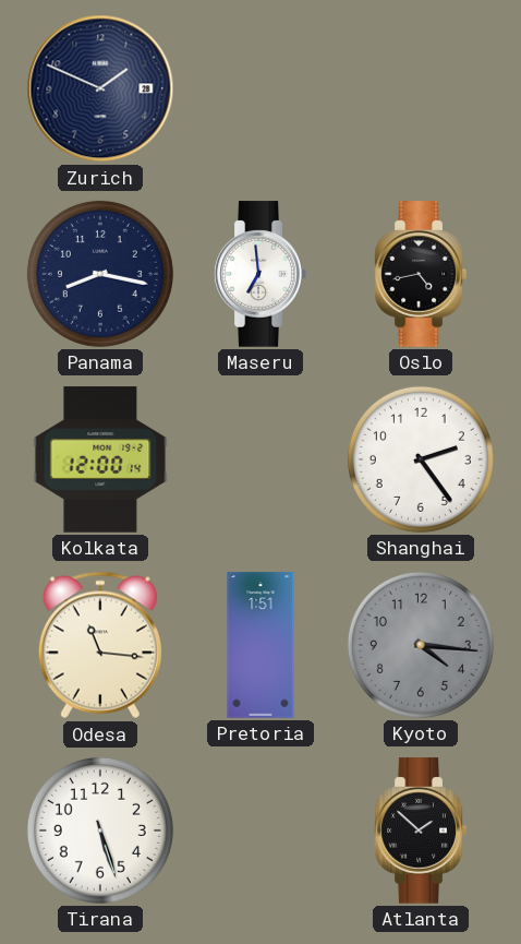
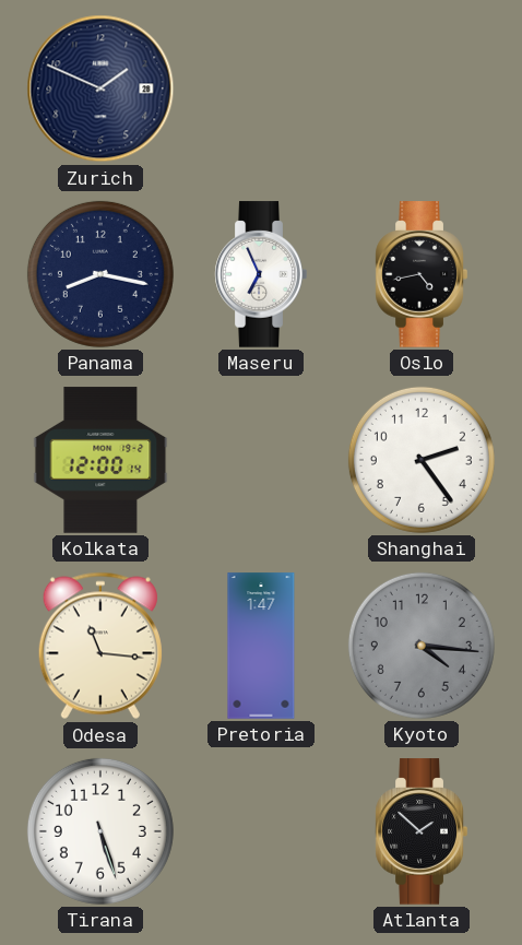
Maseru: 6:59 -> 6:56
Pretoria: 1:51 -> 1:47
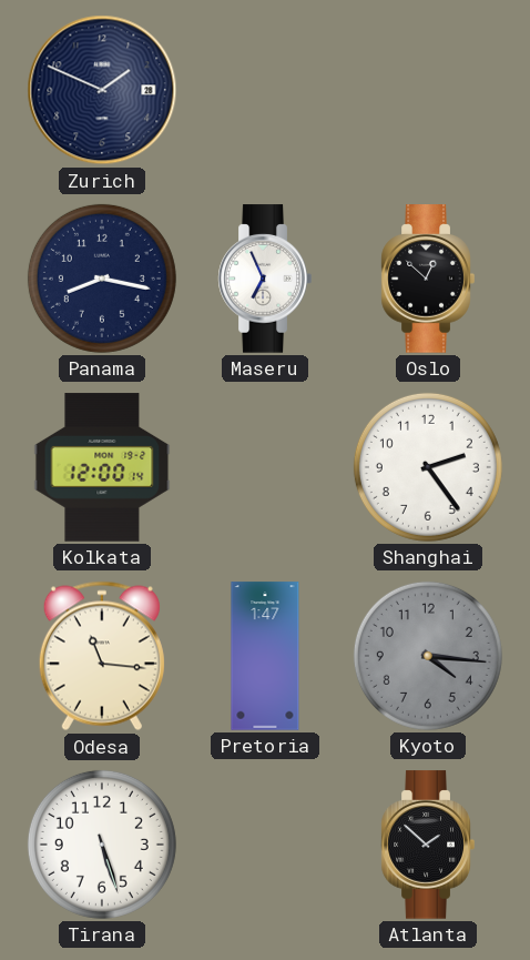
Oslo: 4:43 -> 12:52
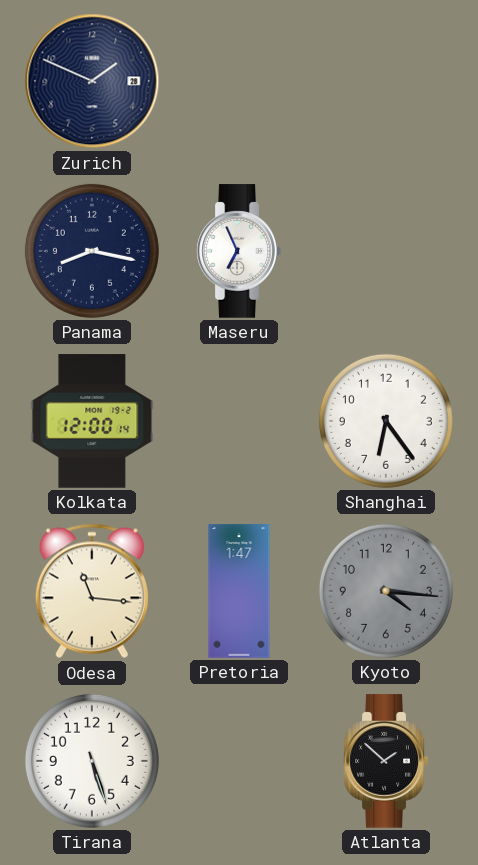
Oslo: 12:52 -> none
Shanghai: 2:24 -> 6:24
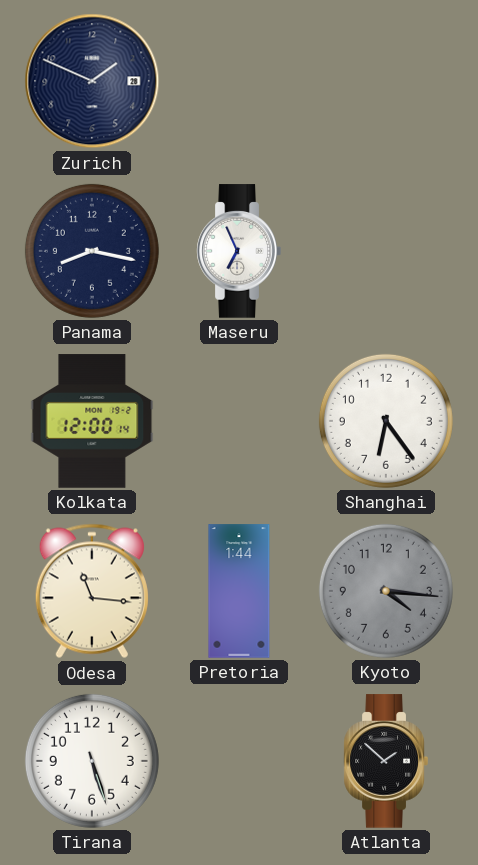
Pretoria: 1:47 -> 1:44
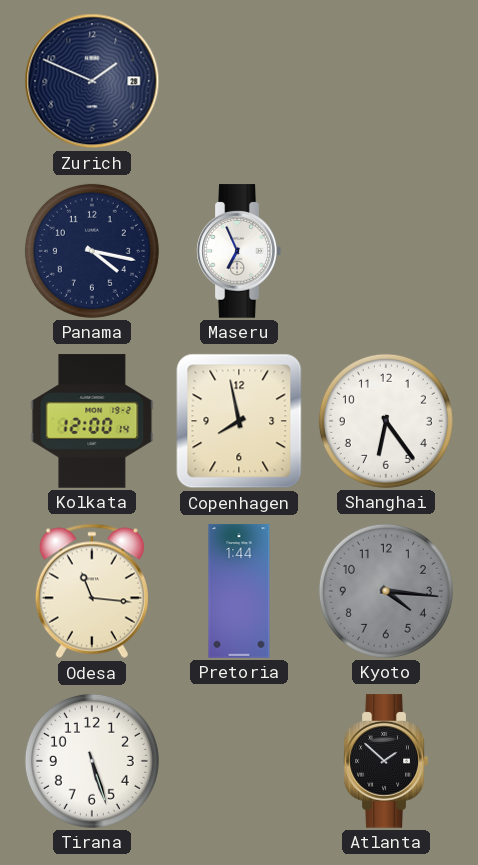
Panama: 8:17 -> 4:17
Copenhagen: none -> 7:58
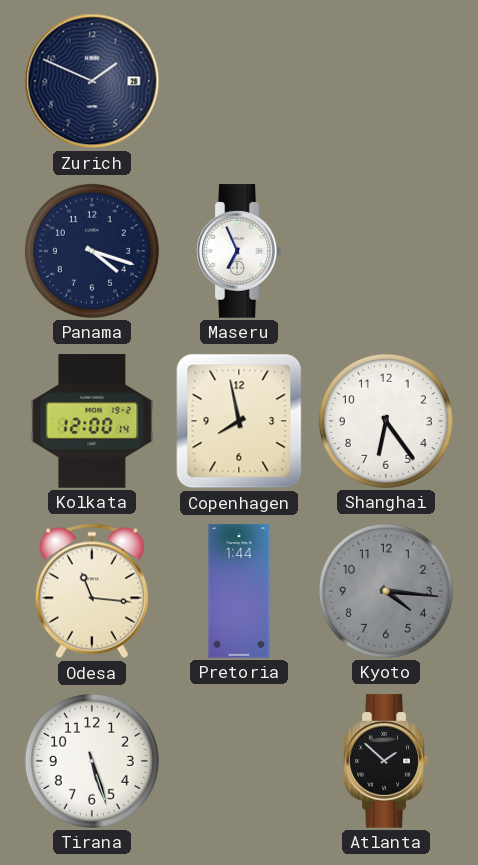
Panama: 4:17 -> 4:18
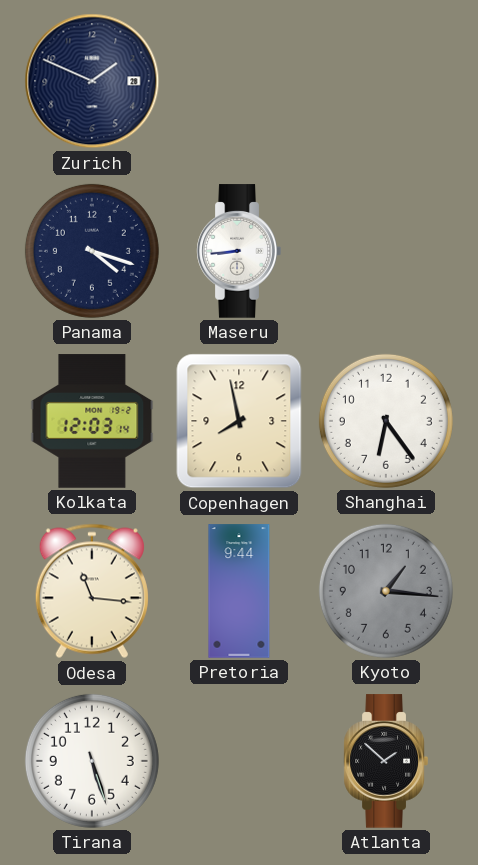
Maseru: 6:56 -> 8:44
Kolkata: 12:00 -> 12:03
Pretoria: 1:44 -> 9:44
Kyoto: 4:16 -> 1:16
